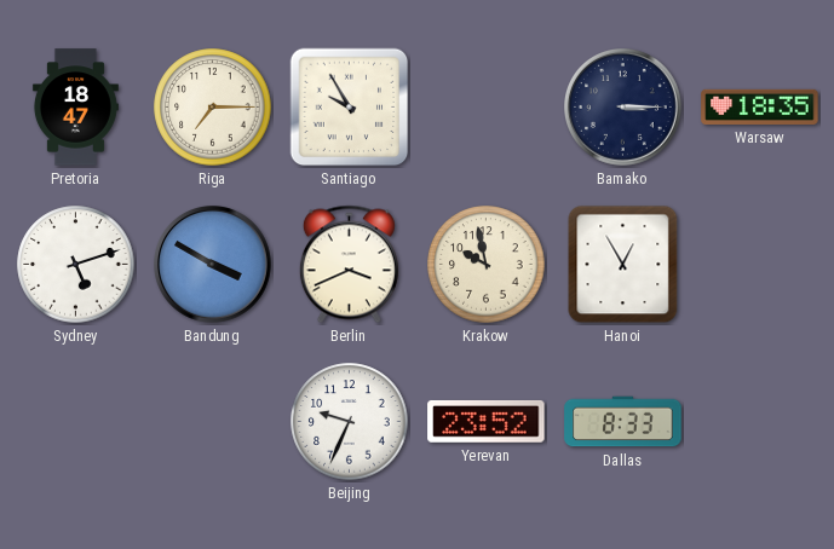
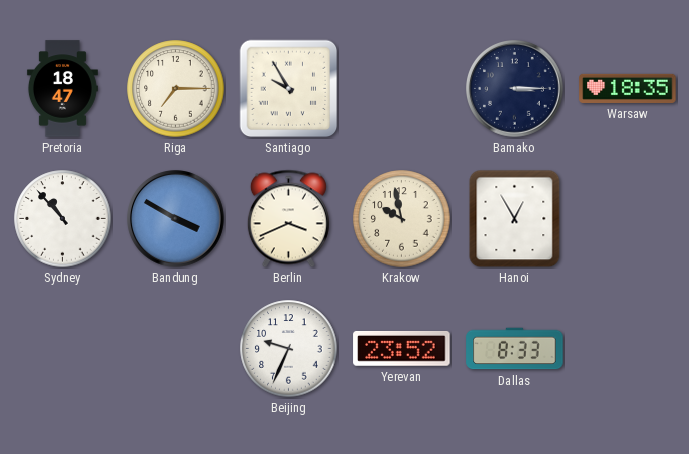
Sydney: 5:12 -> 10:53
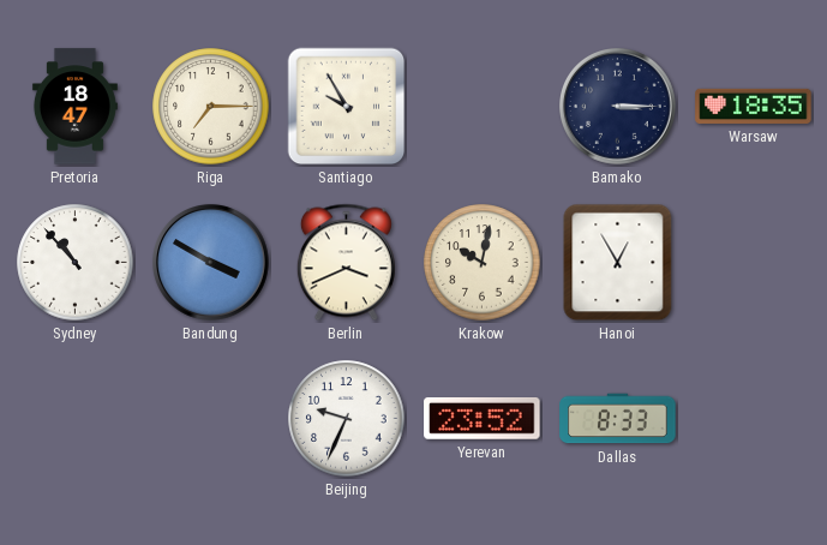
Krakow: 9:58 -> 10:02
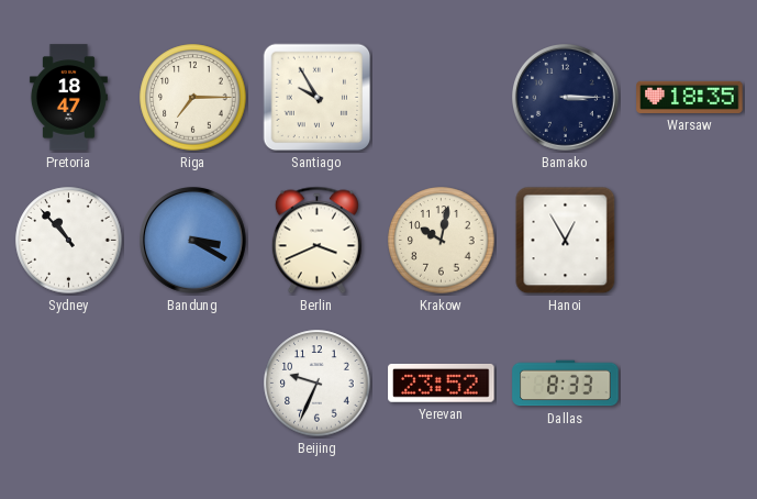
Bandung: 3:50 -> 3:20
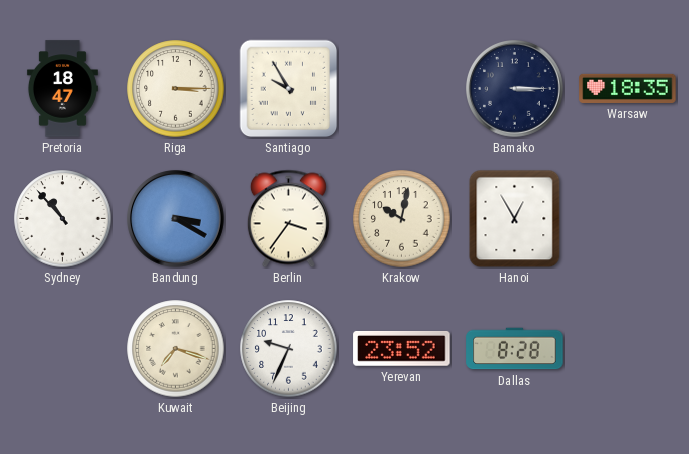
Riga: 7:15 -> 3:15
Berlin: 3:41 -> 3:36
Kuwait: none -> 7:18
Dallas: 8:33 -> 8:28
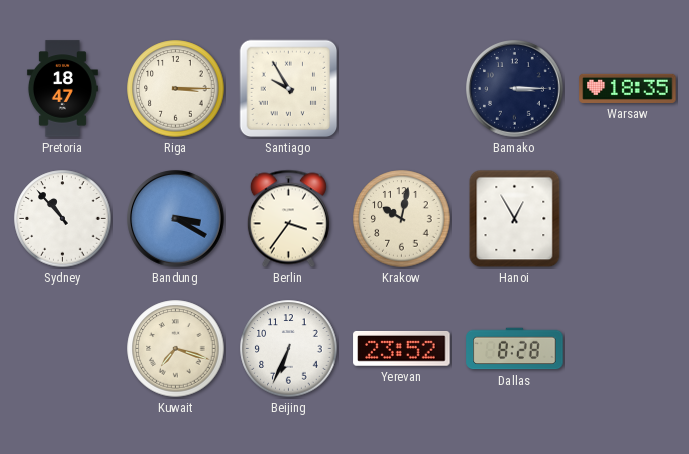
Beijing: 9:34 -> 6:34
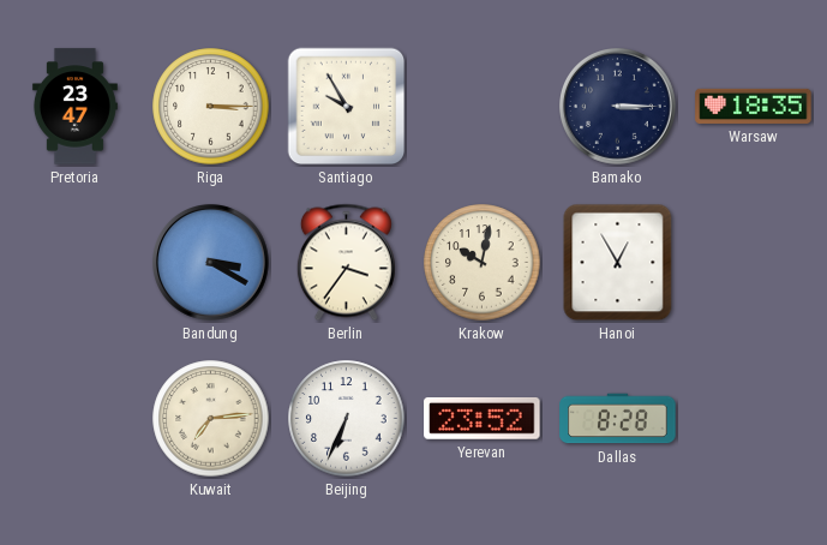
Pretoria: 18:47 -> 23:47
Sydney: 10:53 -> none
Kuwait: 7:18 -> 7:14
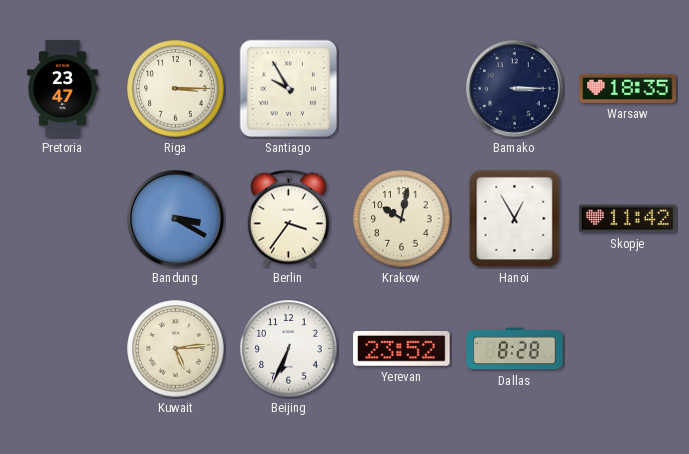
Skopje: none -> 11:42
Kuwait: 7:14 -> 5:14
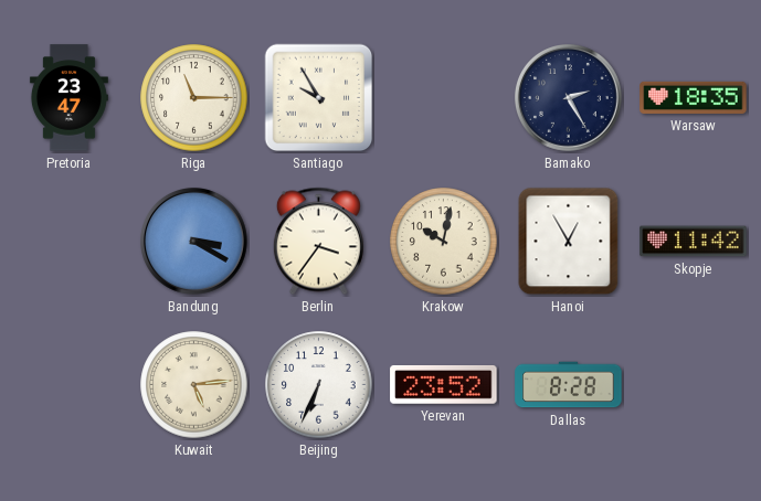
Riga: 3:15 -> 11:15
Bamako: 3:15 -> 2:25
